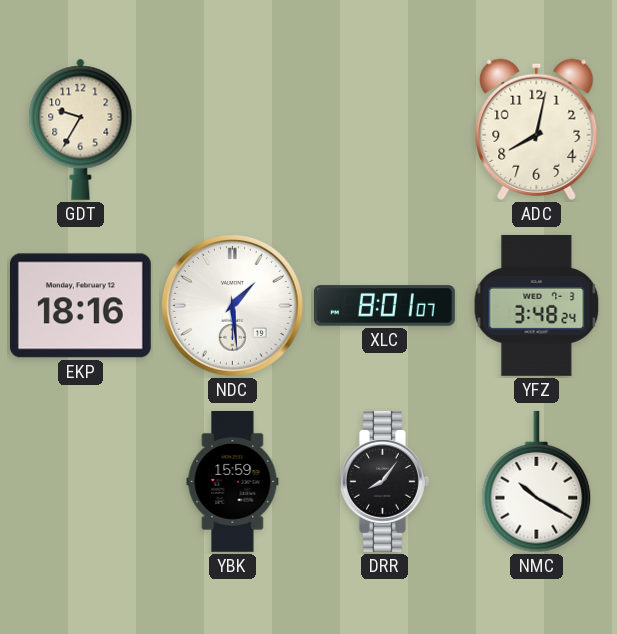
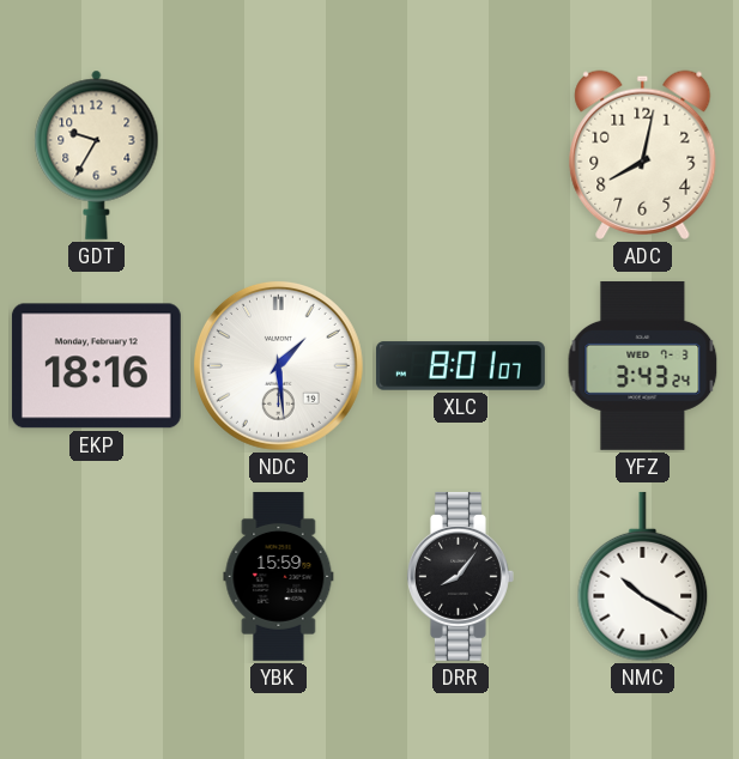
YFZ: 3:48 -> 3:43
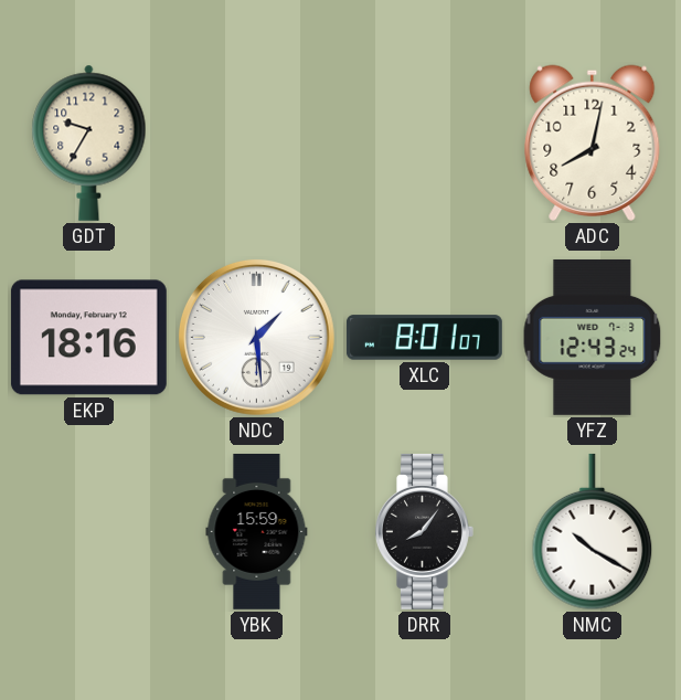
YFZ: 3:43 -> 12:43
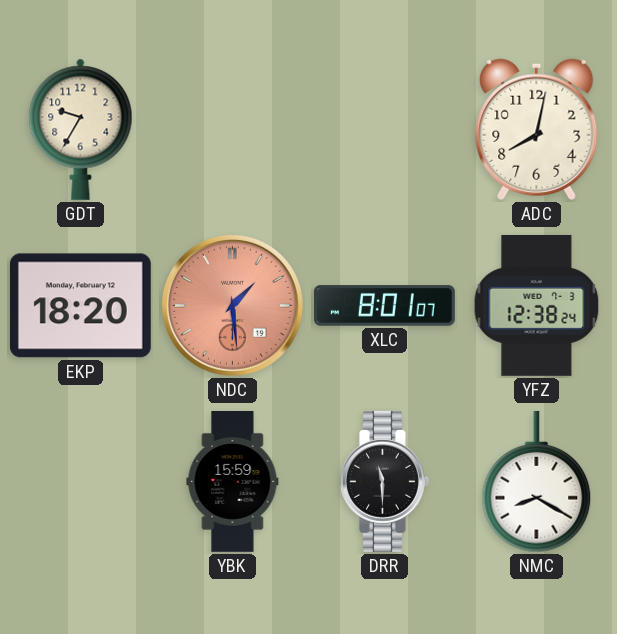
EKP: 18:16 -> 18:20
NDC dial: white -> salmon
YFZ: 12:43 -> 12:38
DRR: 8:06 -> 11:30
NMC: 10:20 -> 8:20
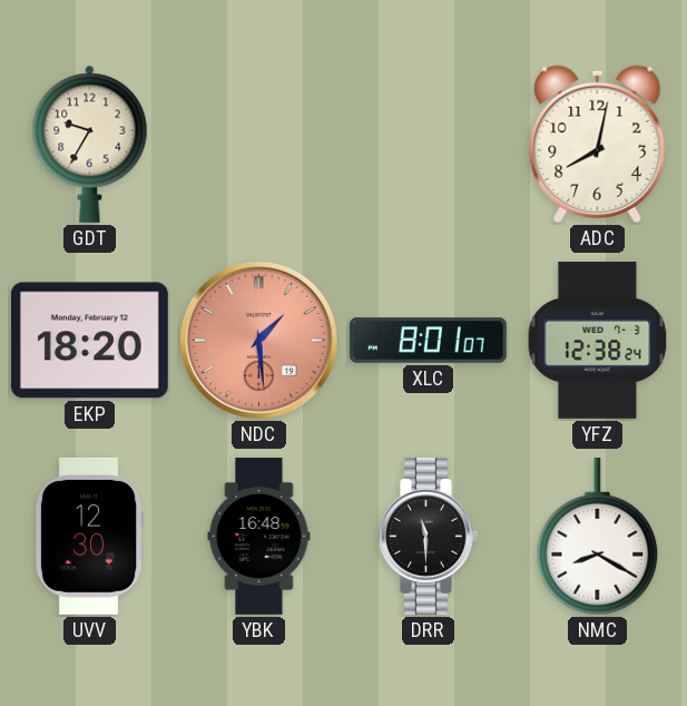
UVV: none -> 12:30
YBK: 15:59 -> 16:48
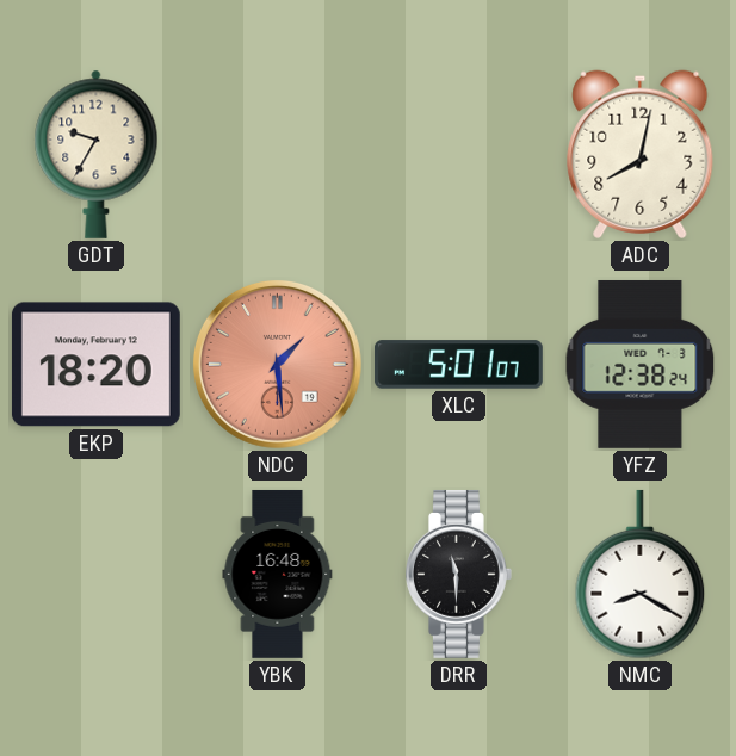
XLC: 8:01 -> 5:01
UVV: 12:30 -> none
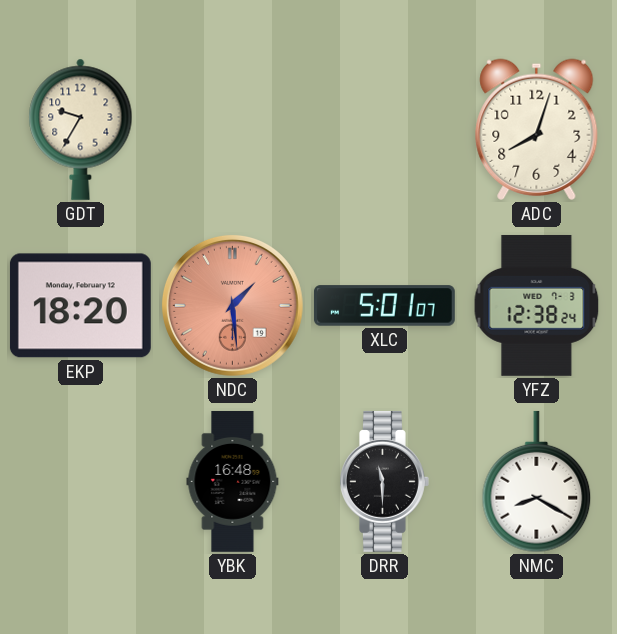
ADC: 8:02 -> 8:03
